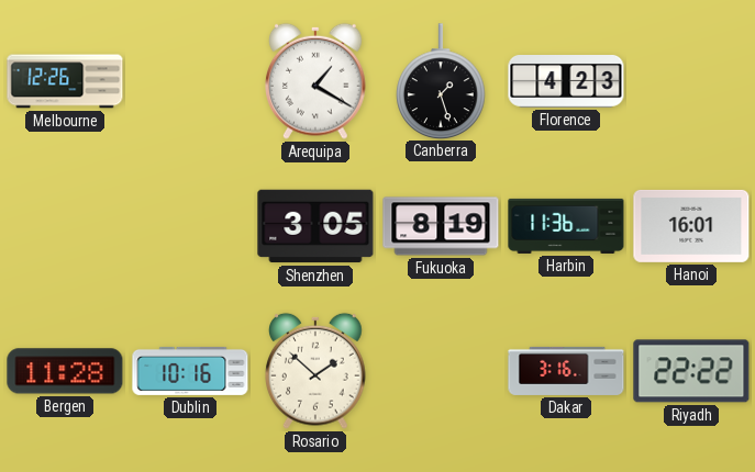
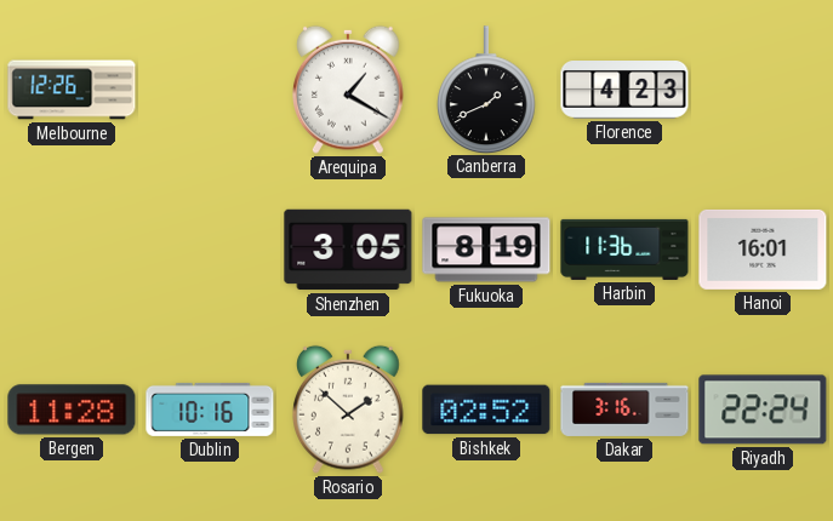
Canberra: 1:27 -> 1:41
Bishkek: none -> 02:52
Riyadh: 22:22 -> 22:24
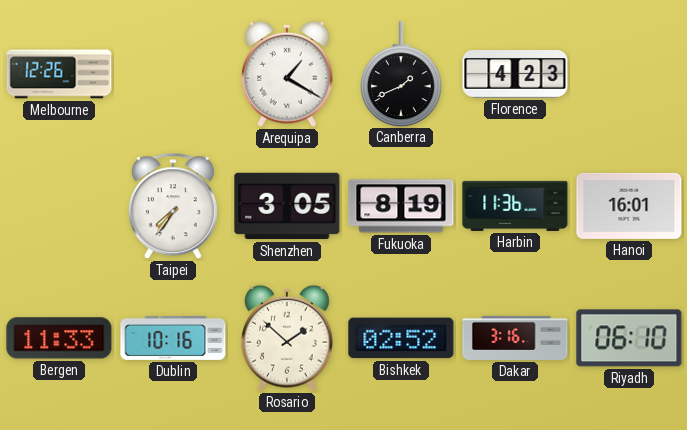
Taipei: none -> 7:36
Bergen: 11:28 -> 11:33
Riyadh: 22:24 -> 06:10
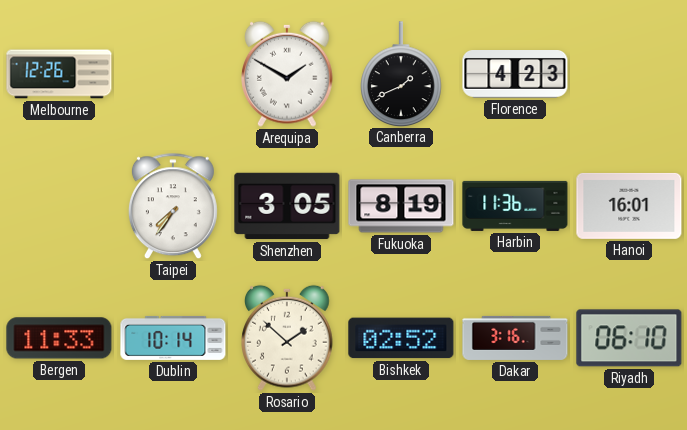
Arequipa: 1:20 -> 1:50
Dublin: 10:16 -> 10:14
